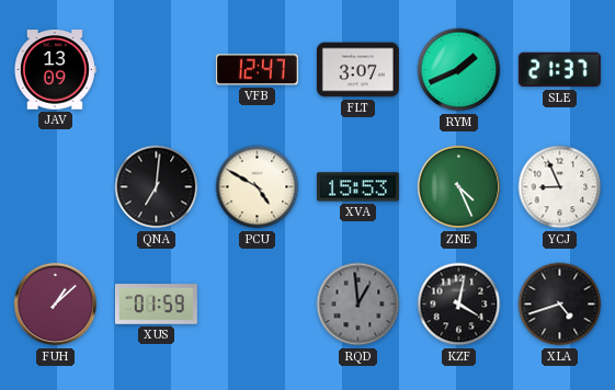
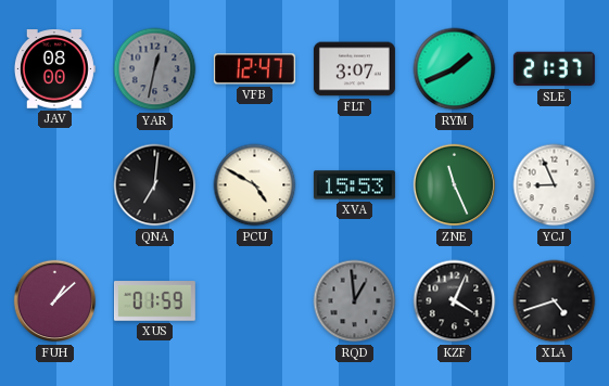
JAV: 13:09 -> 08:00
YAR: none -> 12:32
ZNE: 4:26 -> 11:26
KZF: 4:02 -> 4:04
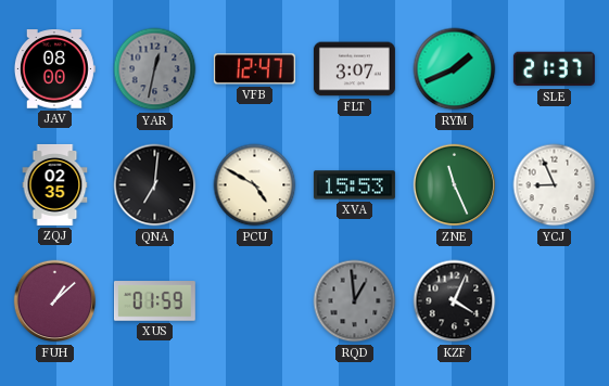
ZQJ: none -> 02:35
XLA: 4:42 -> none
